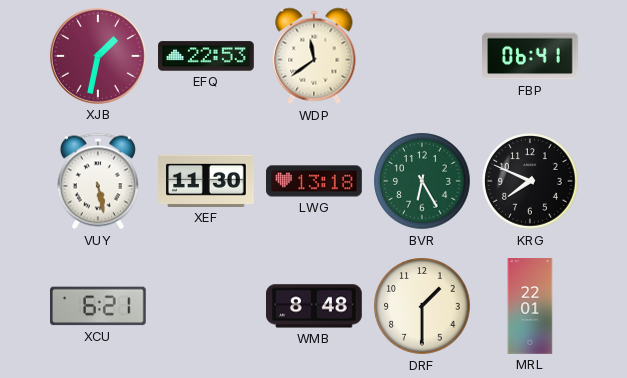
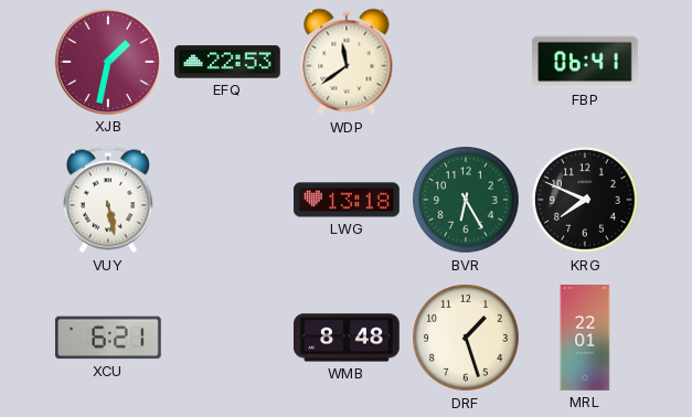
XEF: 11:30 -> none
DRF: 1:30 -> 1:27
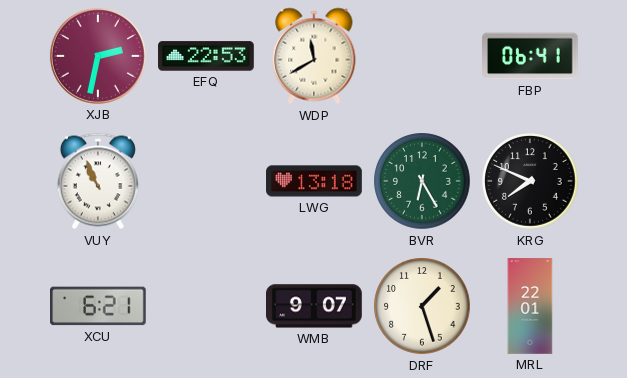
XJB: 1:32 -> 2:32
WDP: 11:39 -> 11:40
VUY: 5:28 -> 10:56
WMB: 8:48 -> 9:07
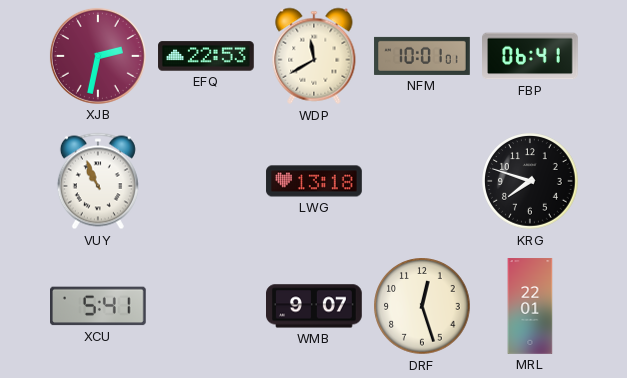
NFM: none -> 10:01
BVR: 6:25 -> none
KRG: 7:49 -> 7:48
XCU: 6:21 -> 5:41
DRF: 1:27 -> 12:27
